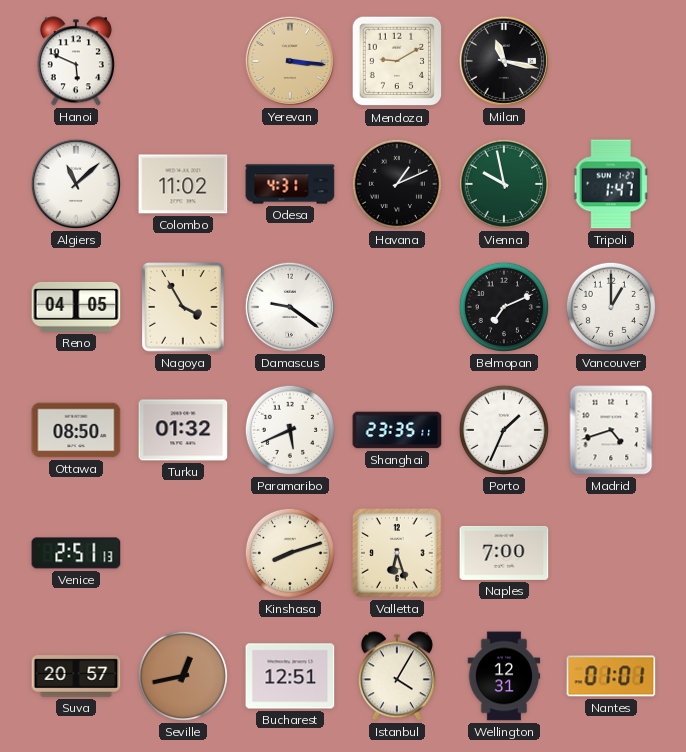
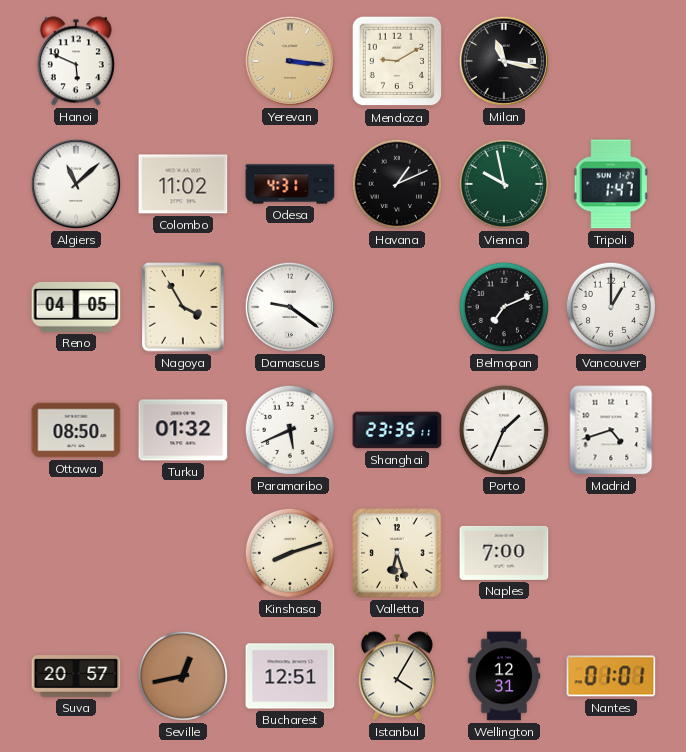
Venice: 2:51 -> none
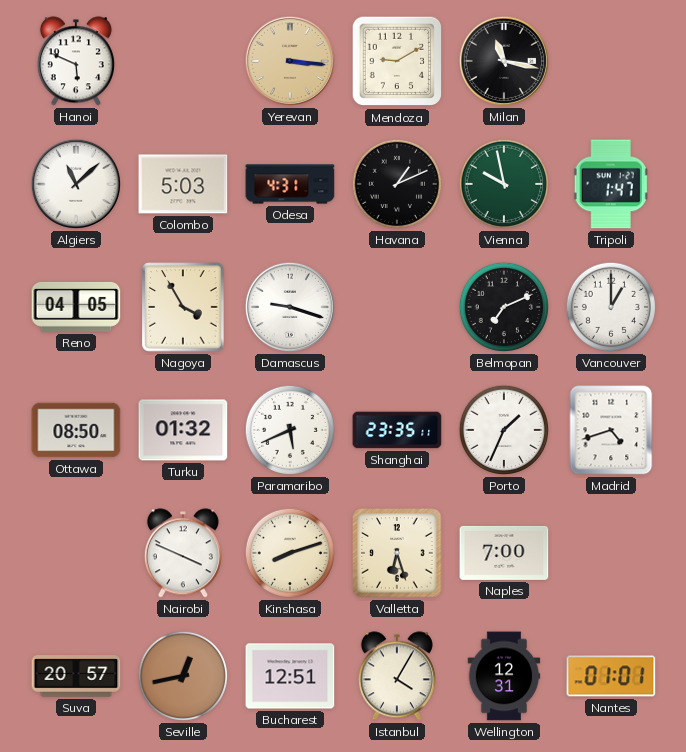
Colombo: 11:02 -> 5:03
Damascus: 9:21 -> 9:18
Nairobi: none -> 3:49
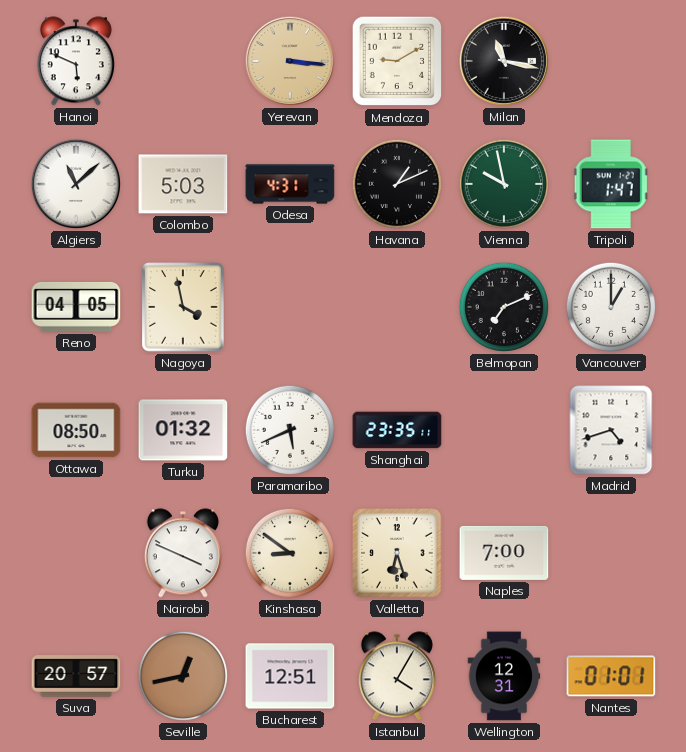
Nagoya: 3:55 -> 3:58
Damascus: 9:18 -> none
Porto: 1:34 -> none
Kinshasa: 8:12 -> 8:51
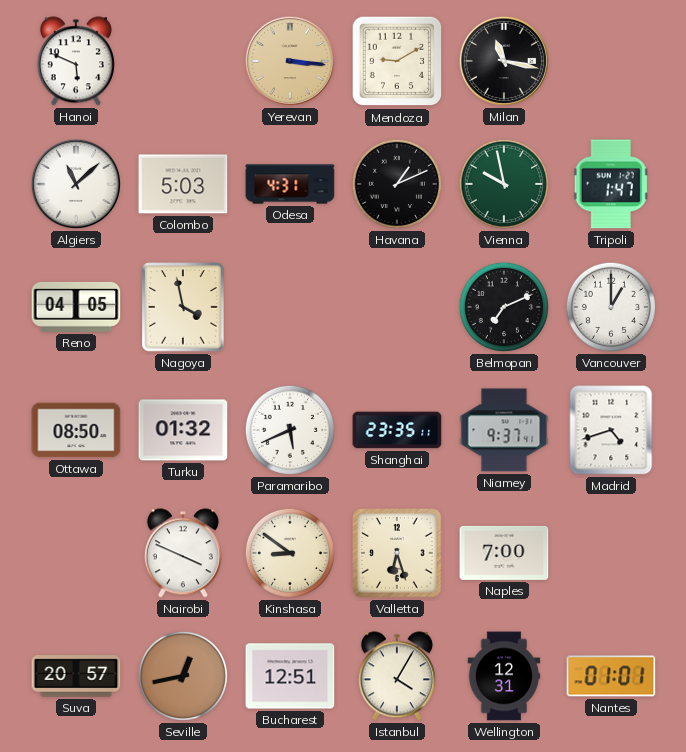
Niamey: none -> 9:37
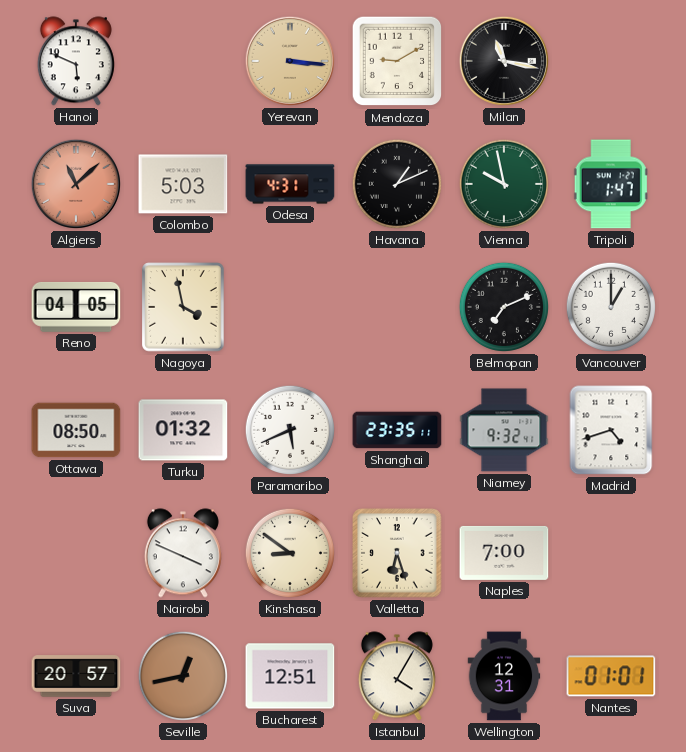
Algiers dial: white -> salmon
Niamey: 9:37 -> 9:32
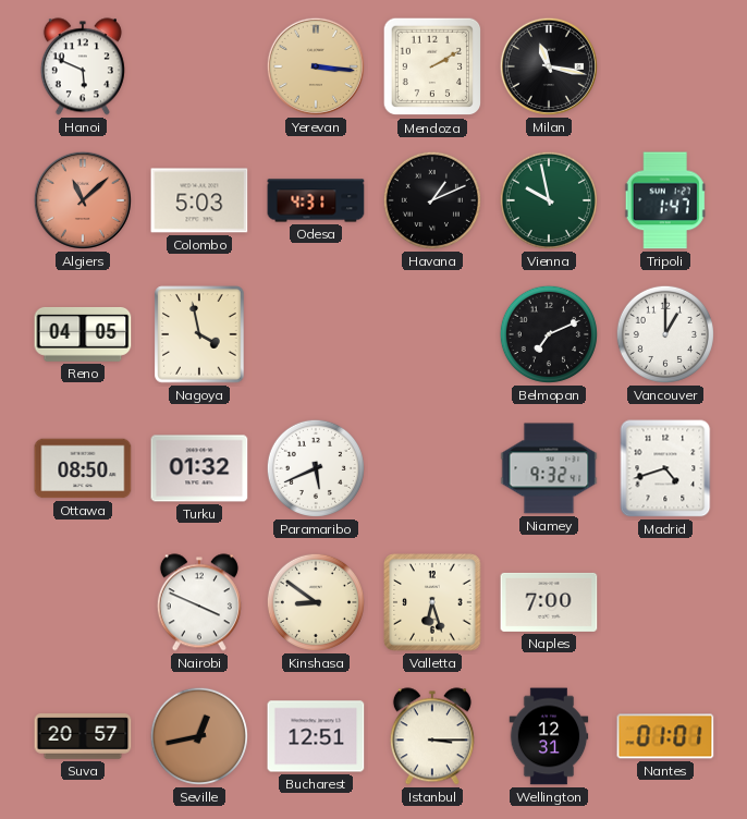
Mendoza: 9:10 -> 2:10
Shanghai: 23:35 -> none
Istanbul: 4:05 -> 3:15
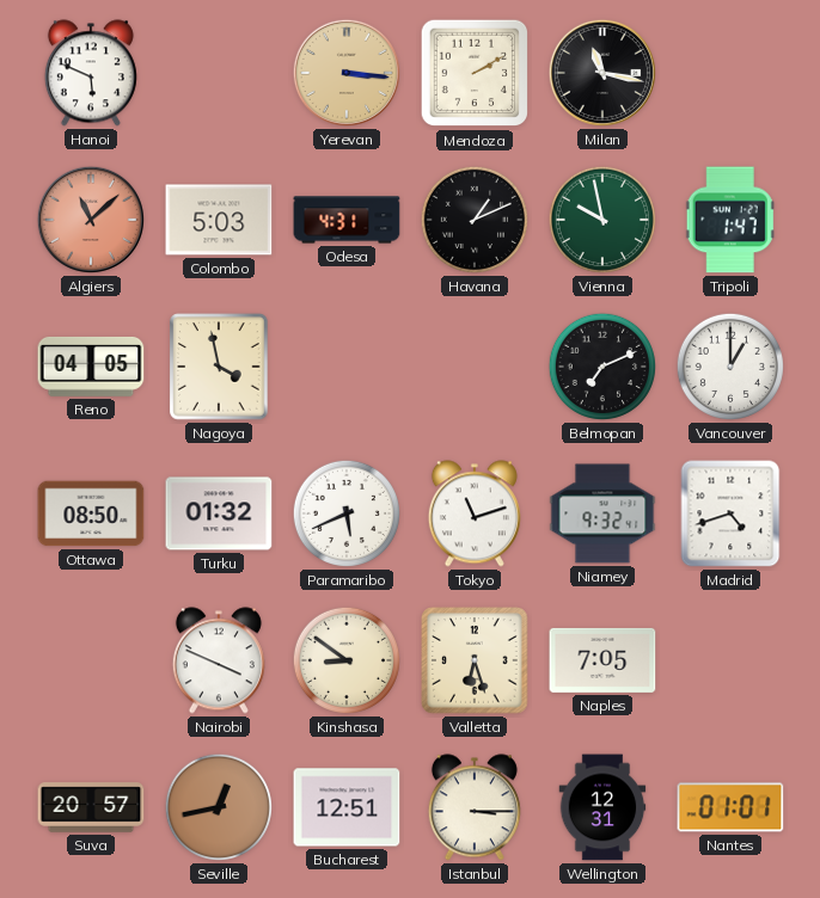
Tokyo: none -> 11:12
Naples: 7:00 -> 7:05
